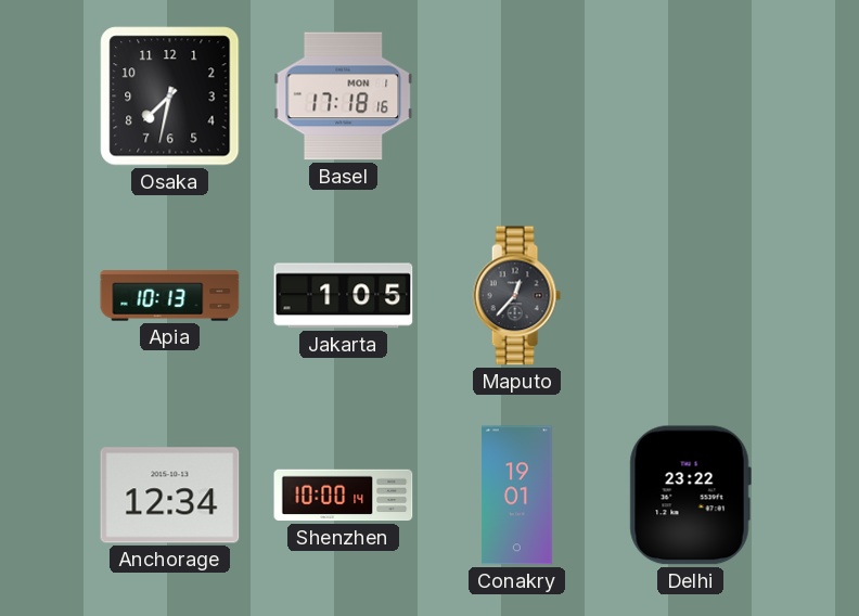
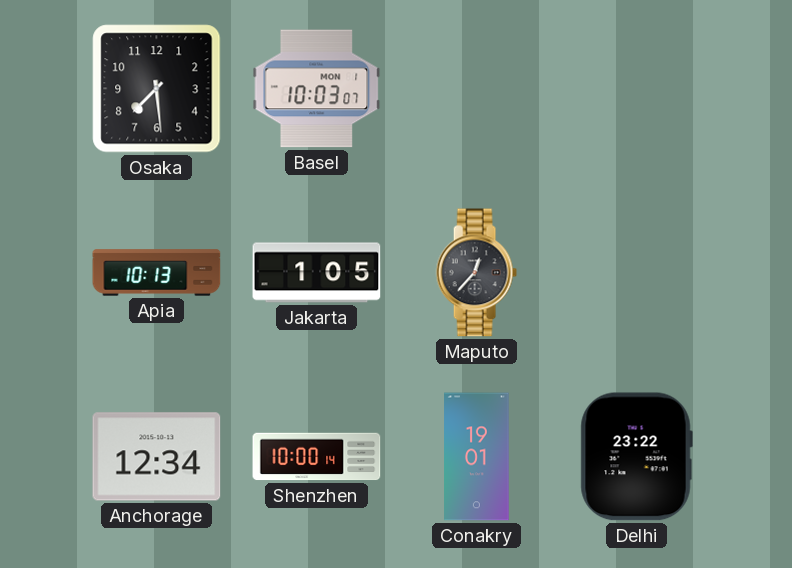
Osaka: 7:32 -> 7:29
Basel: 17:18 -> 10:03
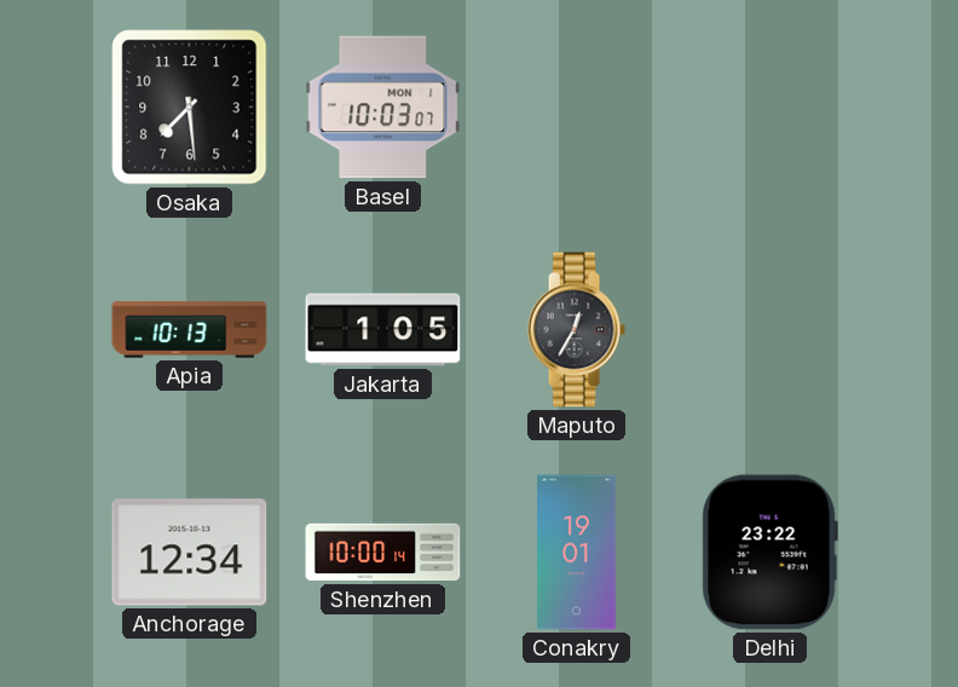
Maputo: 12:37 -> 12:35
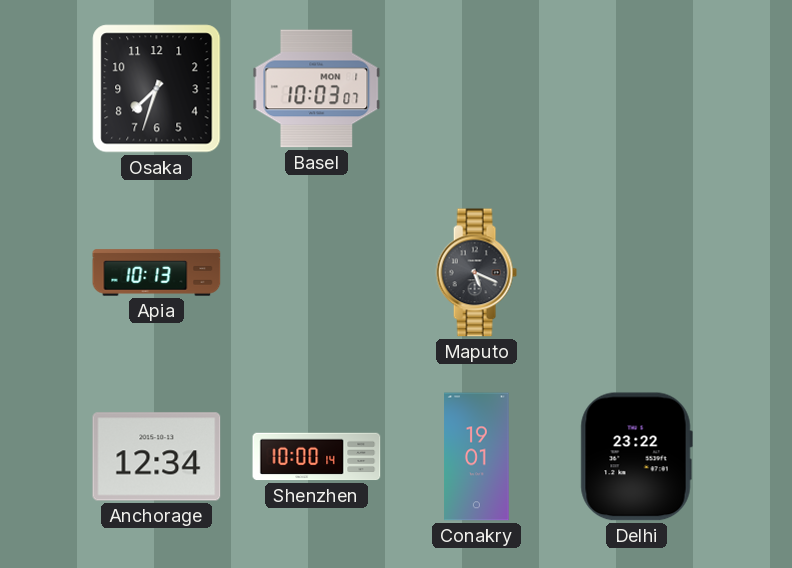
Osaka: 7:29 -> 7:33
Jakarta: 1:05 -> none
Maputo: 12:35 -> 5:19
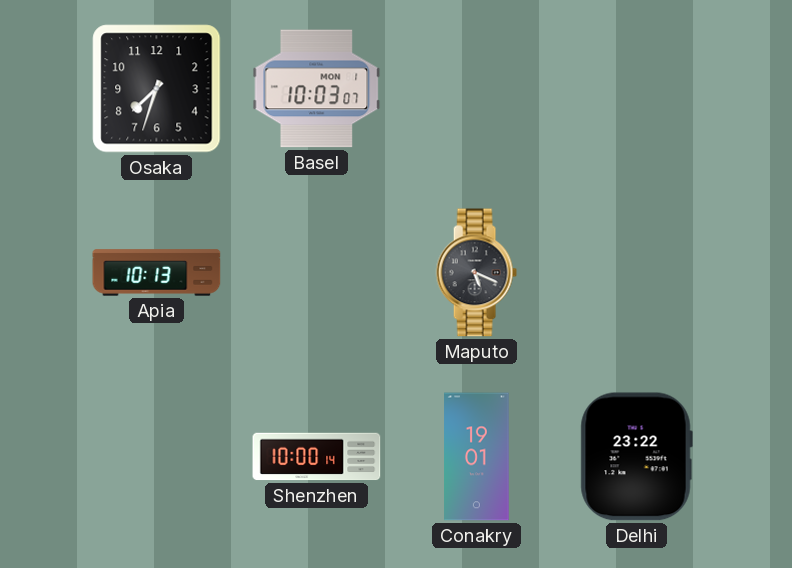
Anchorage: 12:34 -> none
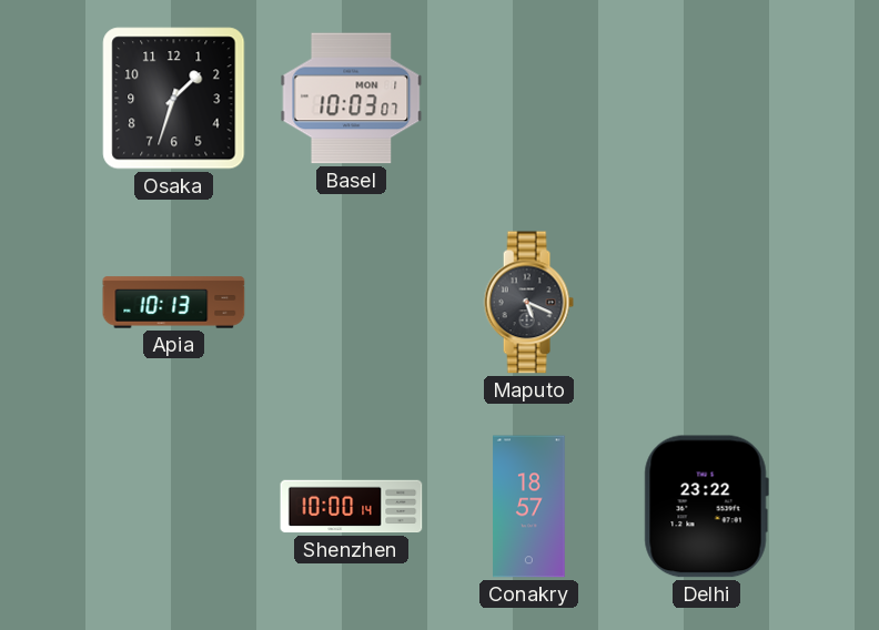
Osaka: 7:33 -> 1:33
Conakry: 19:01 -> 18:57
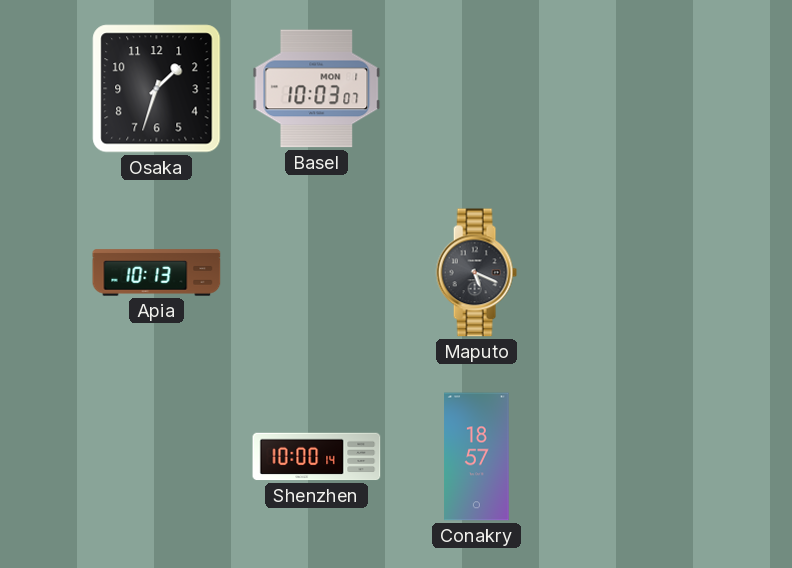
Delhi: 23:22 -> none
